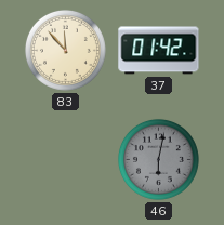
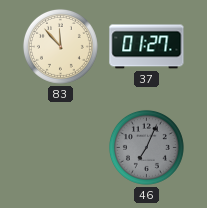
37: 01:42 -> 01:27
46: 6:02 -> 7:04
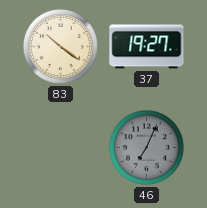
83: 11:53 -> 10:21
37: 01:27 -> 19:27
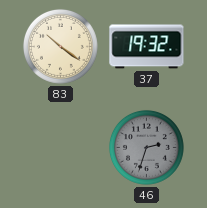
37: 19:27 -> 19:32
46: 7:04 -> 2:33
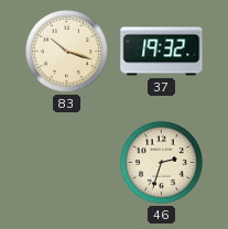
83: 10:21 -> 10:18
46 dial: grey -> cream
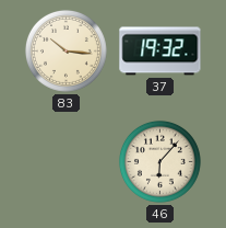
83: 10:18 -> 10:16
46: 2:33 -> 6:07
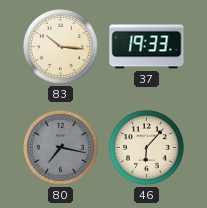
37: 19:32 -> 19:33
80: none -> 7:17
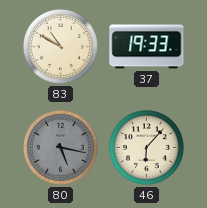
83: 10:16 -> 10:50
80: 7:17 -> 5:17
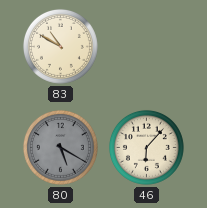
37: 19:33 -> none
80: 5:17 -> 5:20
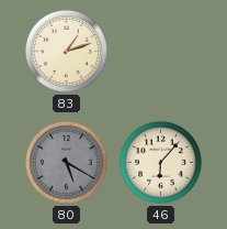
83: 10:50 -> 1:12
